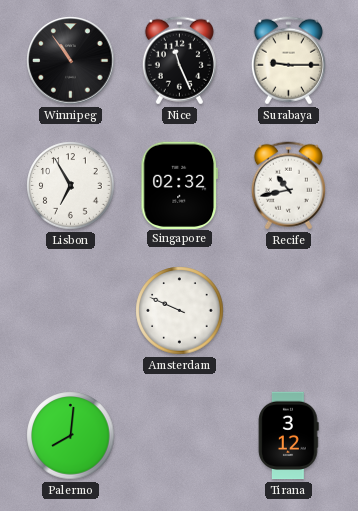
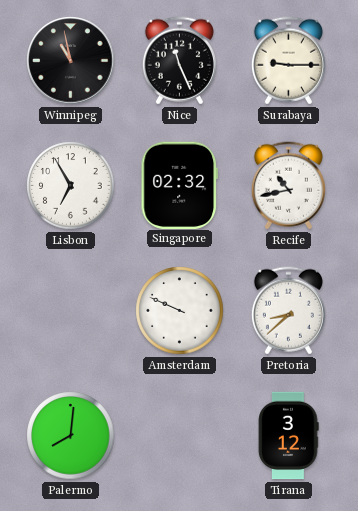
Winnipeg: 10:54 -> 10:58
Pretoria: none -> 8:38
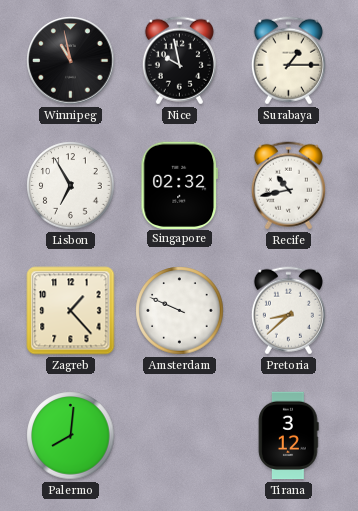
Nice: 11:26 -> 9:58
Surabaya: 9:15 -> 1:15
Zagreb: none -> 1:23
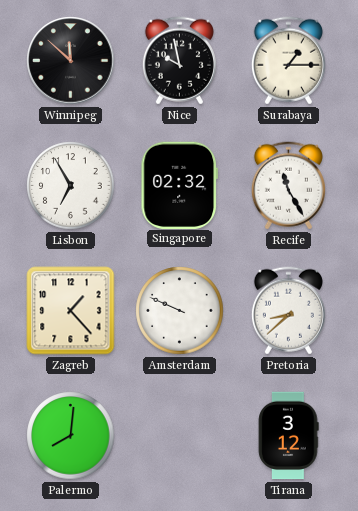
Winnipeg: 10:58 -> 11:52
Recife: 10:43 -> 11:25
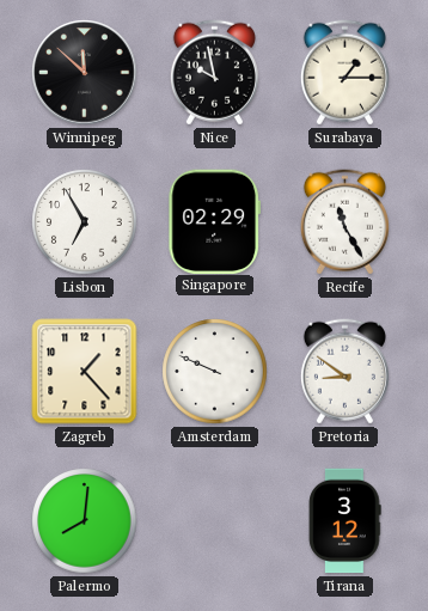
Singapore: 02:32 -> 02:29
Pretoria: 8:38 -> 8:51
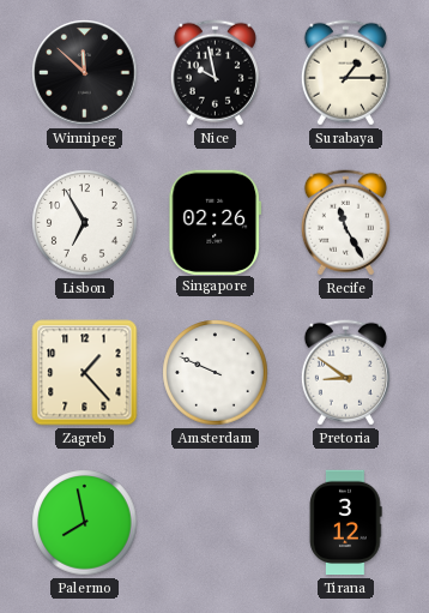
Singapore: 02:29 -> 02:26
Palermo: 8:01 -> 7:58
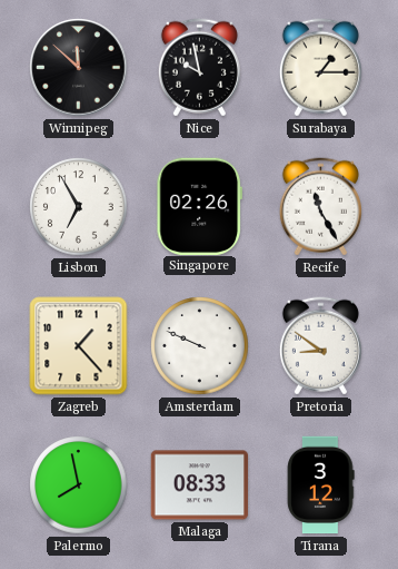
Malaga: none -> 08:33
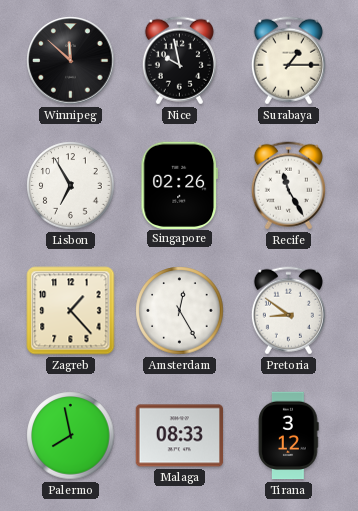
Amsterdam: 9:49 -> 12:25
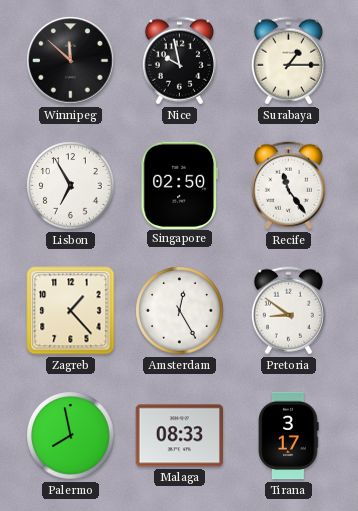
Singapore: 02:26 -> 02:50
Recife: 11:25 -> 11:24
Tirana: 3:12 -> 3:17
